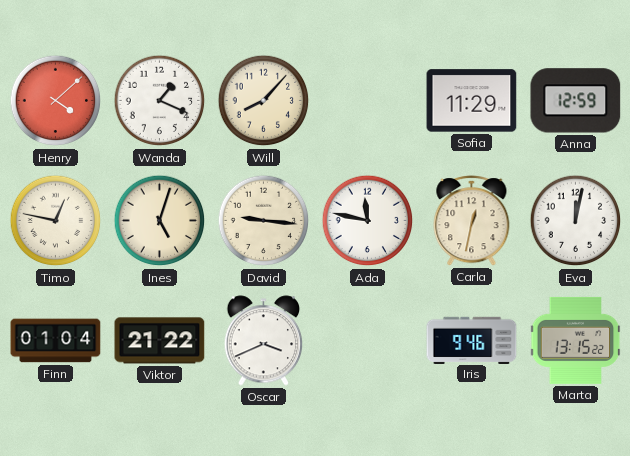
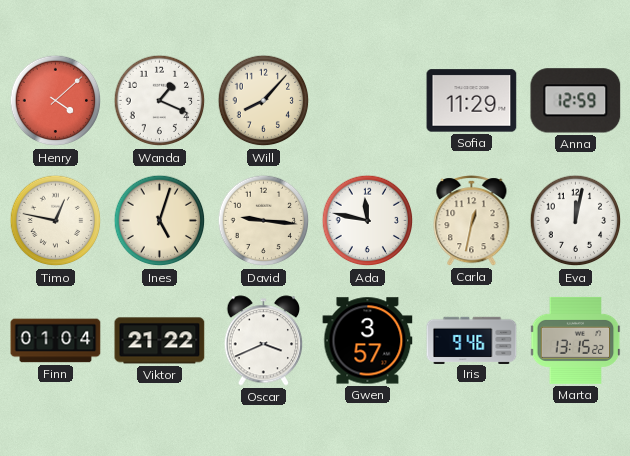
Gwen: none -> 3:57
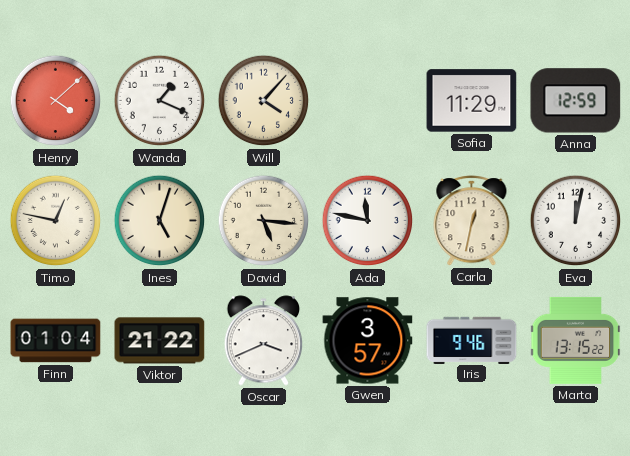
Will: 8:07 -> 4:07
David: 9:16 -> 5:16
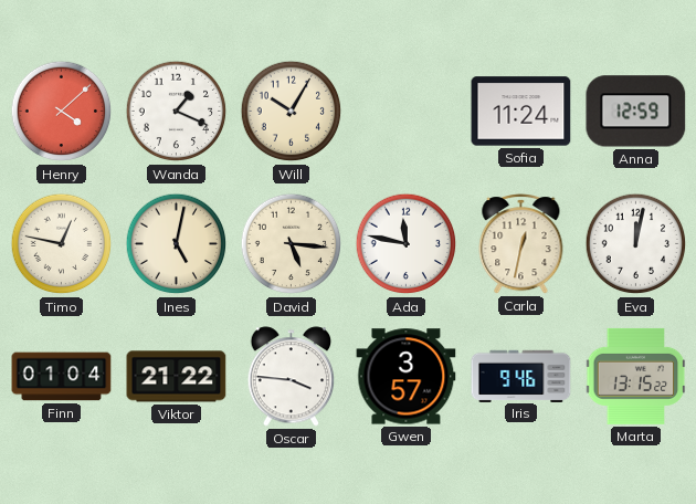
Will: 4:07 -> 10:05
Sofia: 11:29 -> 11:24
Ines: 5:03 -> 5:02
Oscar: 3:41 -> 3:46
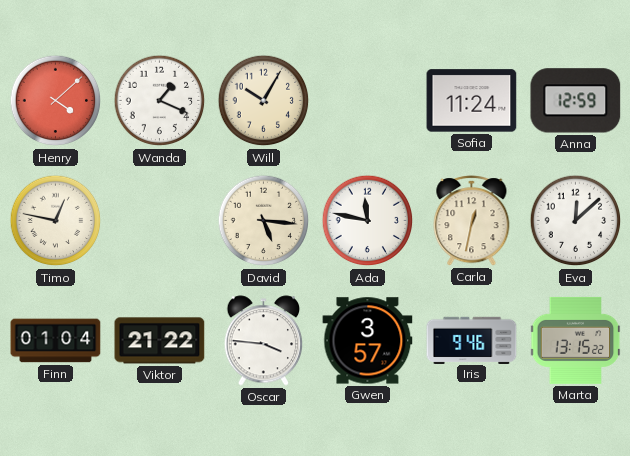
Ines: 5:02 -> none
Eva: 12:02 -> 12:08
